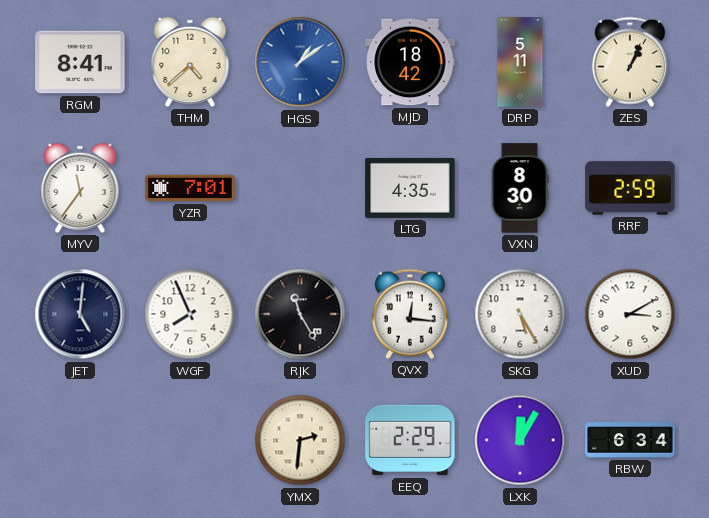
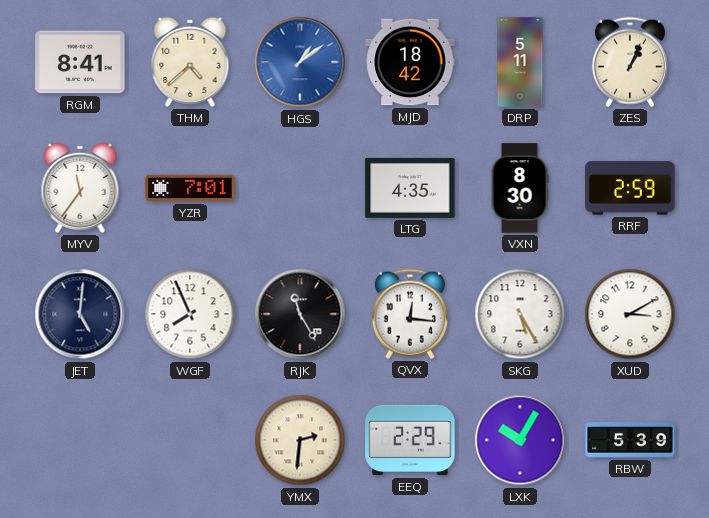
LXK: 12:05 -> 10:05
RBW: 6:34 -> 5:39
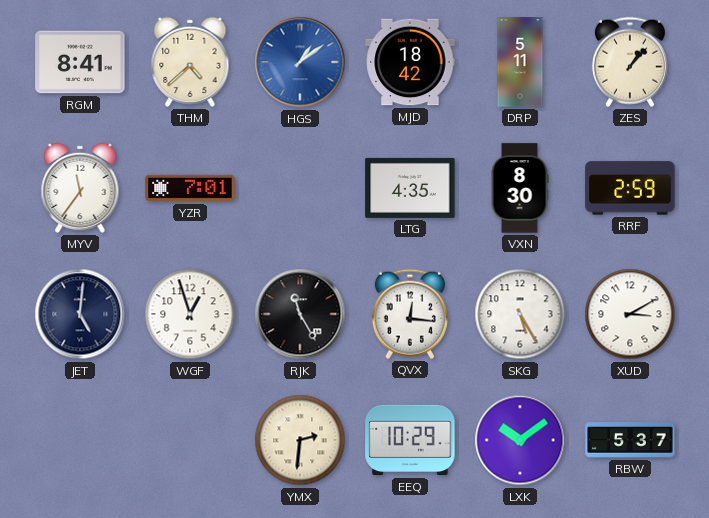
ZES: 1:04 -> 1:07
WGF: 7:56 -> 12:57
EEQ: 2:29 -> 10:29
LXK: 10:05 -> 10:09
RBW: 5:39 -> 5:37
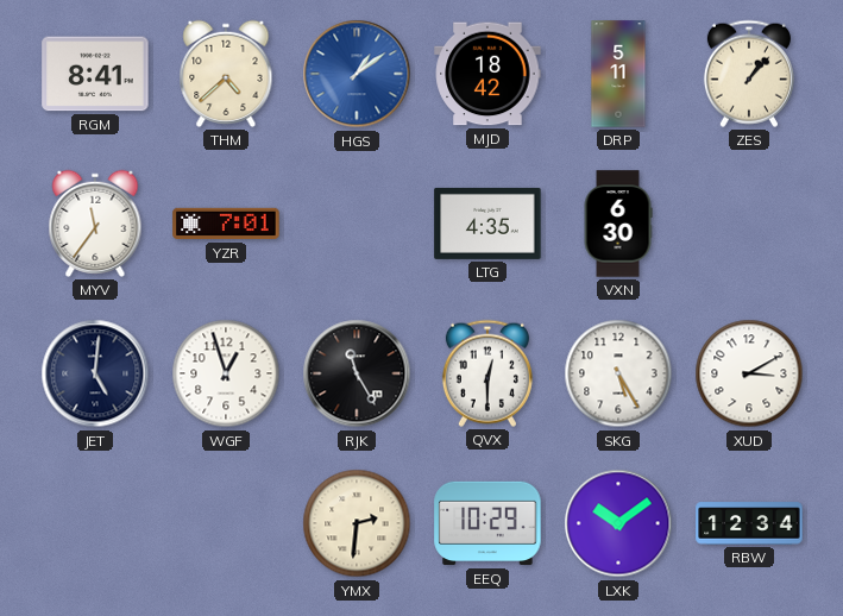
VXN: 8:30 -> 6:30
RRF: 2:59 -> none
QVX: 12:16 -> 12:30
RBW: 5:37 -> 12:34
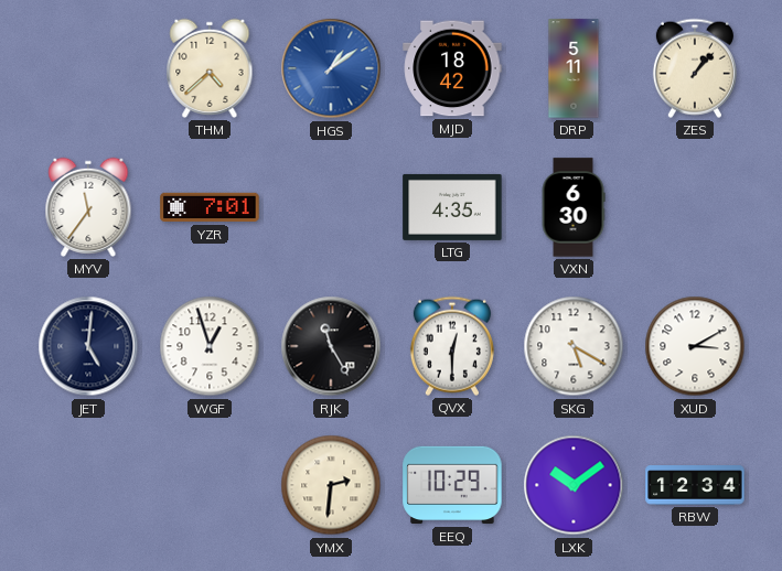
RGM: 8:41 -> none
SKG: 5:25 -> 5:20
